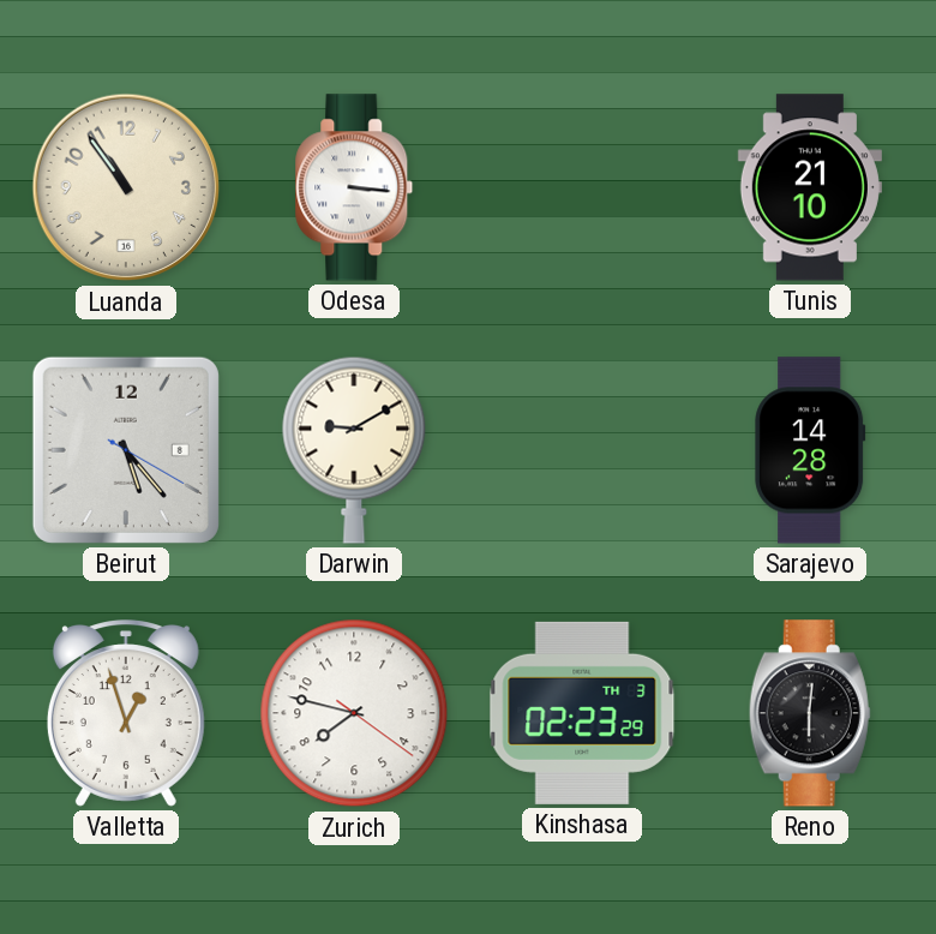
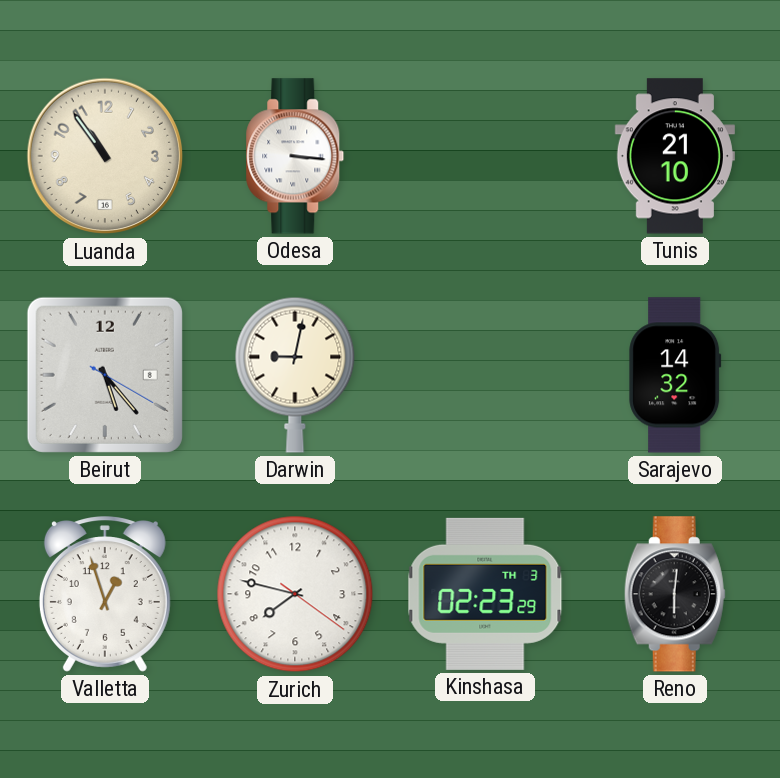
Darwin: 9:10 -> 9:02
Sarajevo: 14:28 -> 14:32
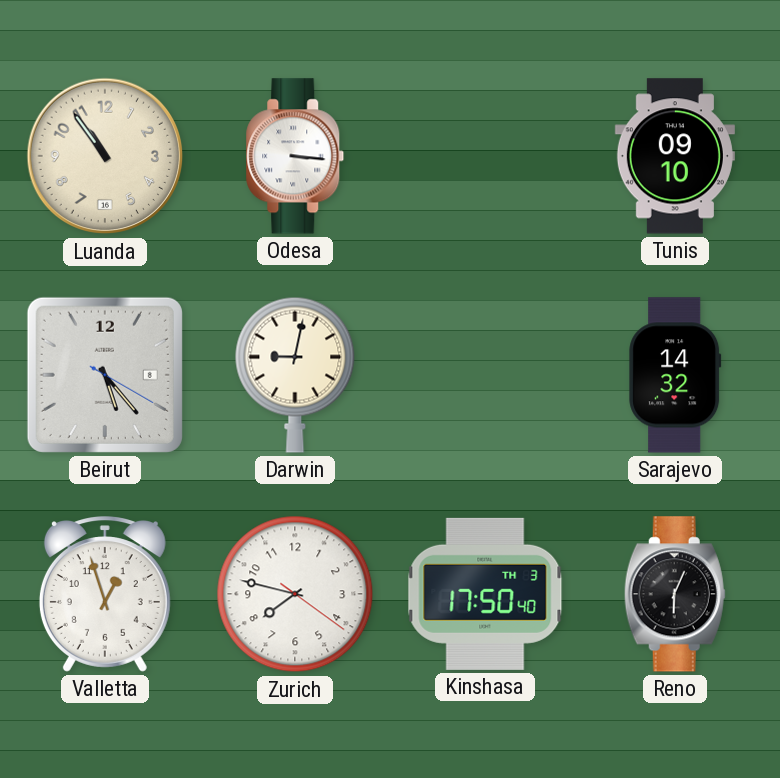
Tunis: 21:10 -> 09:10
Kinshasa: 02:23 -> 17:50
Reno: 6:01 -> 6:04
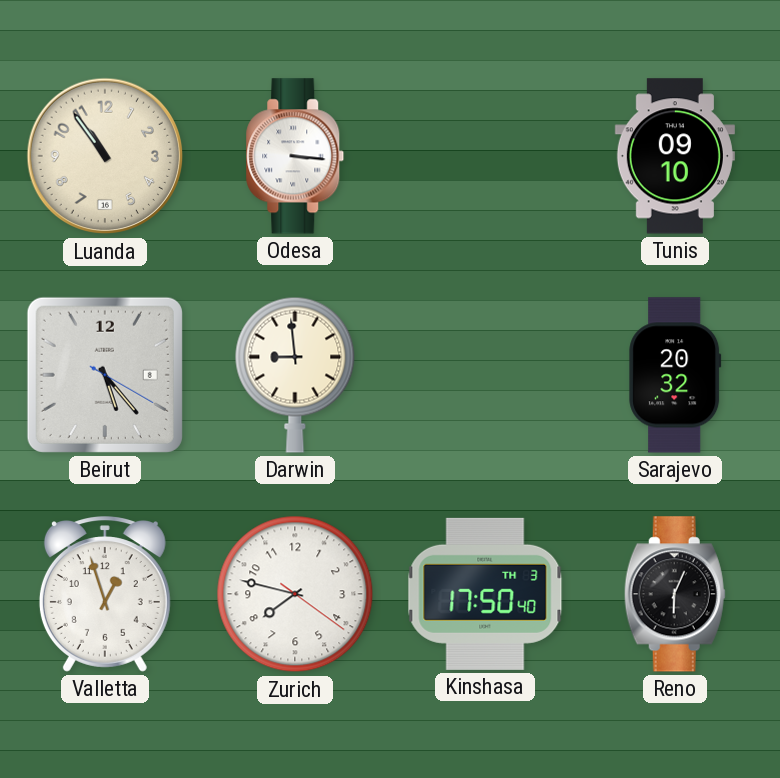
Darwin: 9:02 -> 8:59
Sarajevo: 14:32 -> 20:32
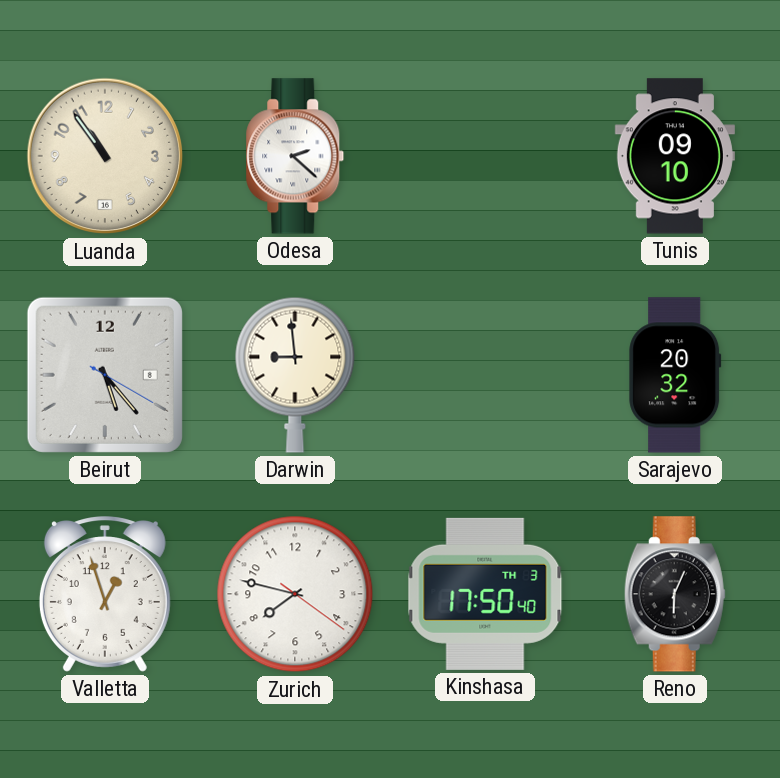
Odesa: 3:16 -> 2:22
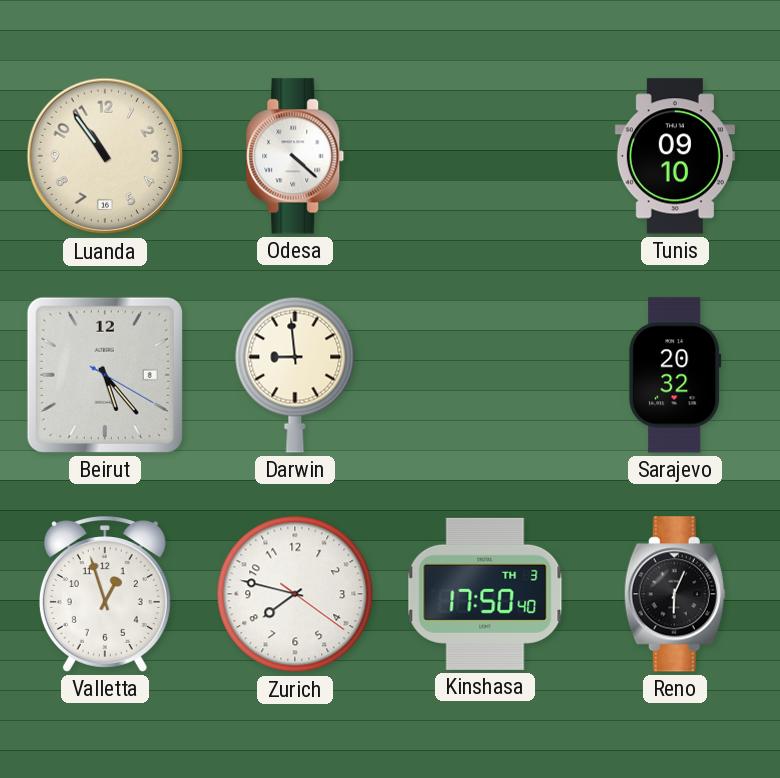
Odesa: 2:22 -> 4:22
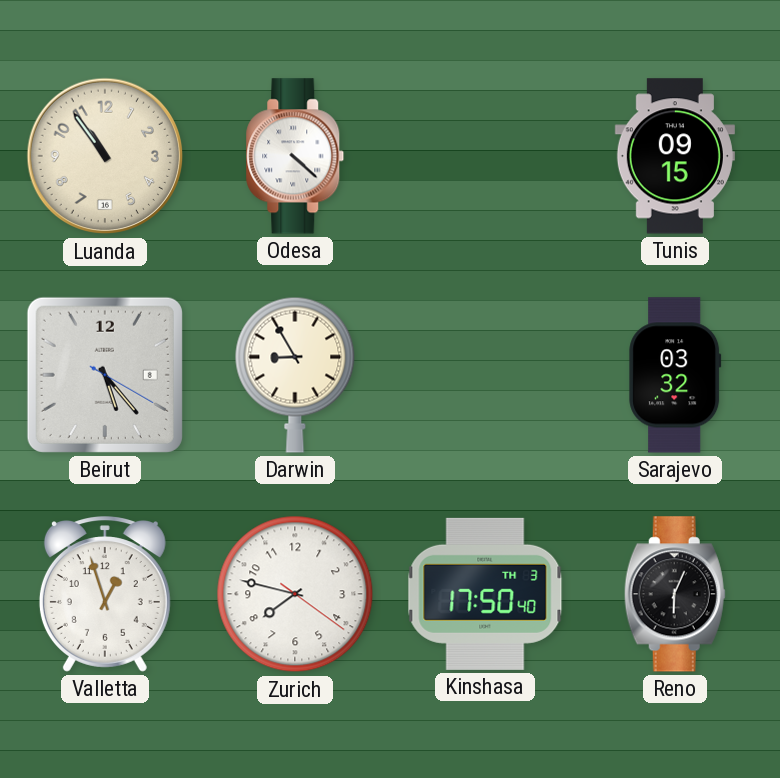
Tunis: 09:10 -> 09:15
Darwin: 8:59 -> 8:55
Sarajevo: 20:32 -> 03:32
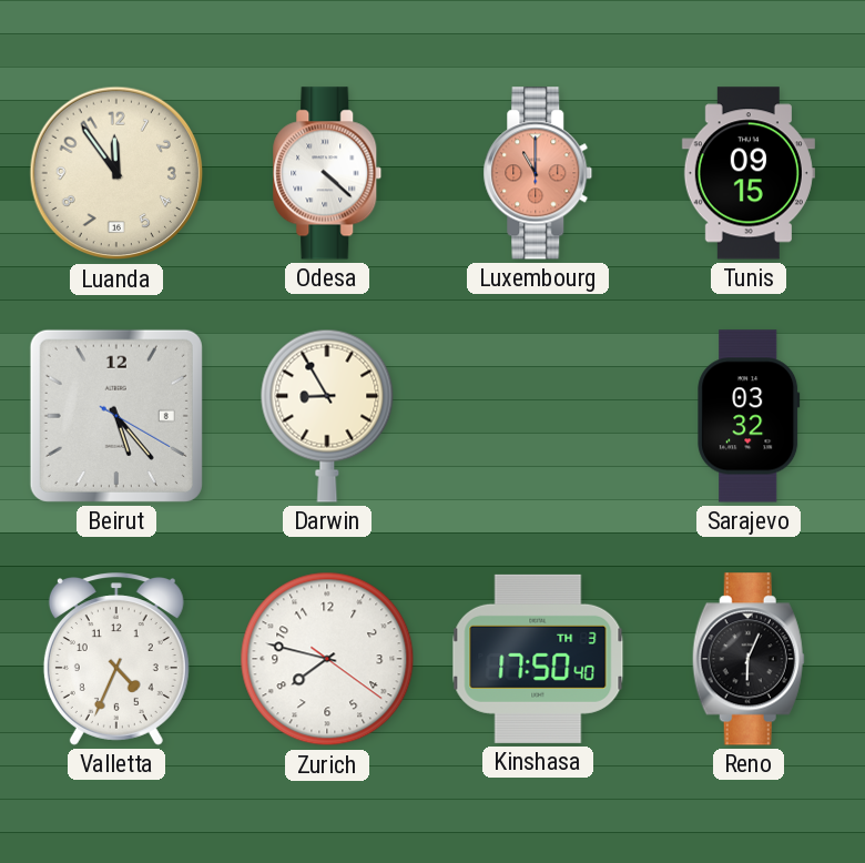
Luanda: 10:54 -> 11:54
Luxembourg: none -> 11:00
Valletta: 12:57 -> 4:34
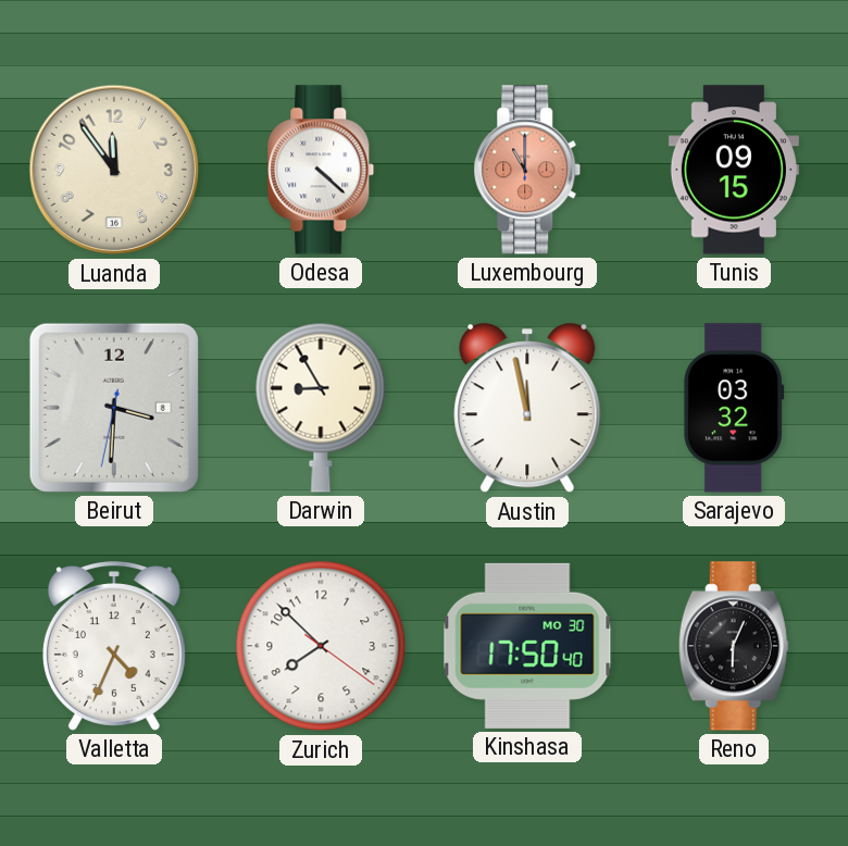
Beirut: 5:23 -> 3:30
Austin: none -> 11:58
Zurich: 7:47 -> 7:52
Kinshasa date: TH 3 -> MO 30
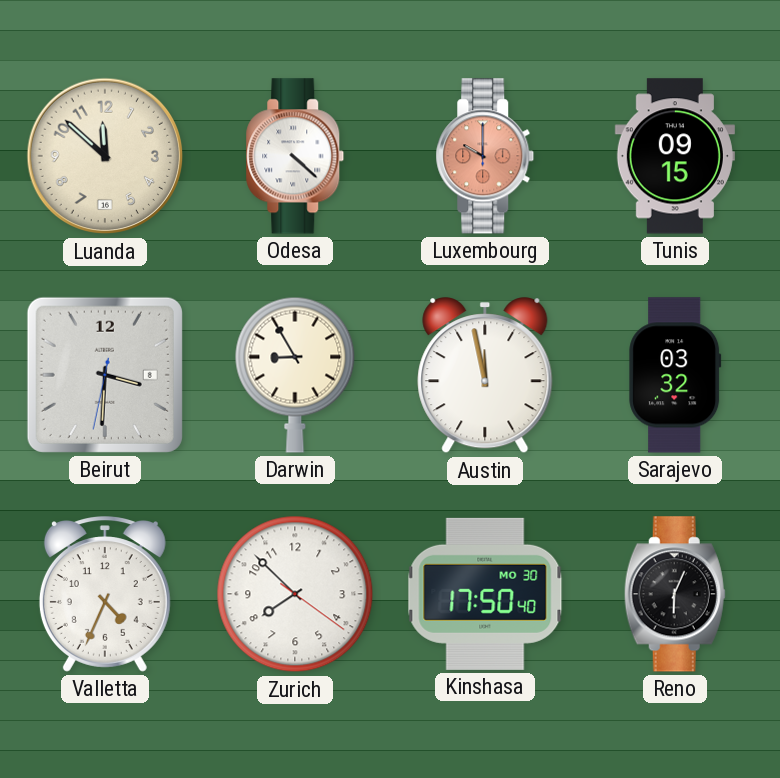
Luanda: 11:54 -> 11:52
Luxembourg: 11:00 -> 10:00
